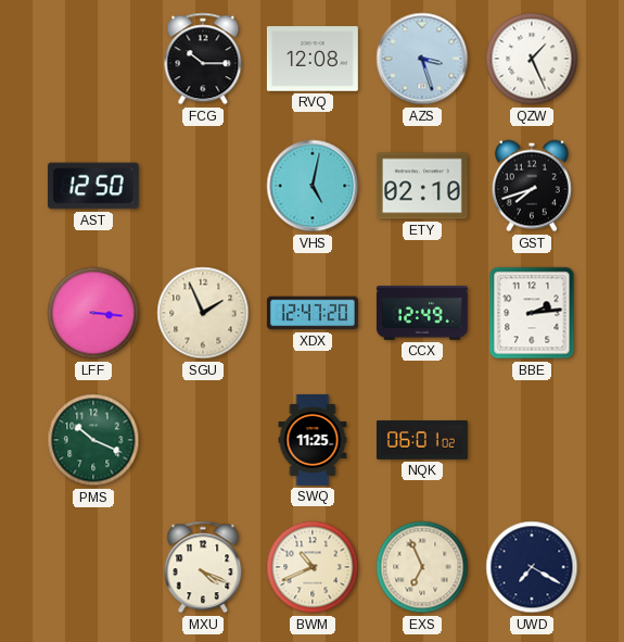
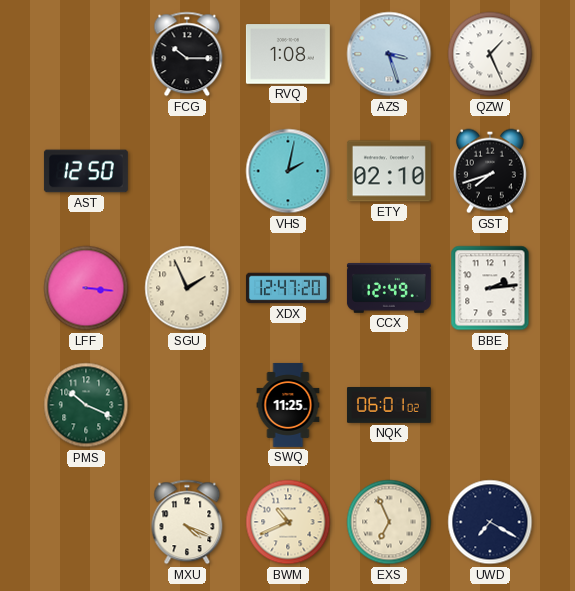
RVQ: 12:08 -> 1:08
VHS: 5:02 -> 2:02
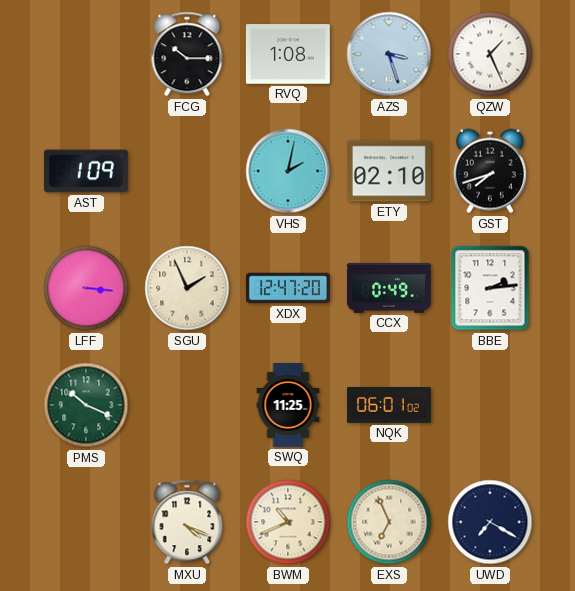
AST: 12:50 -> 1:09
CCX: 12:49 -> 0:49
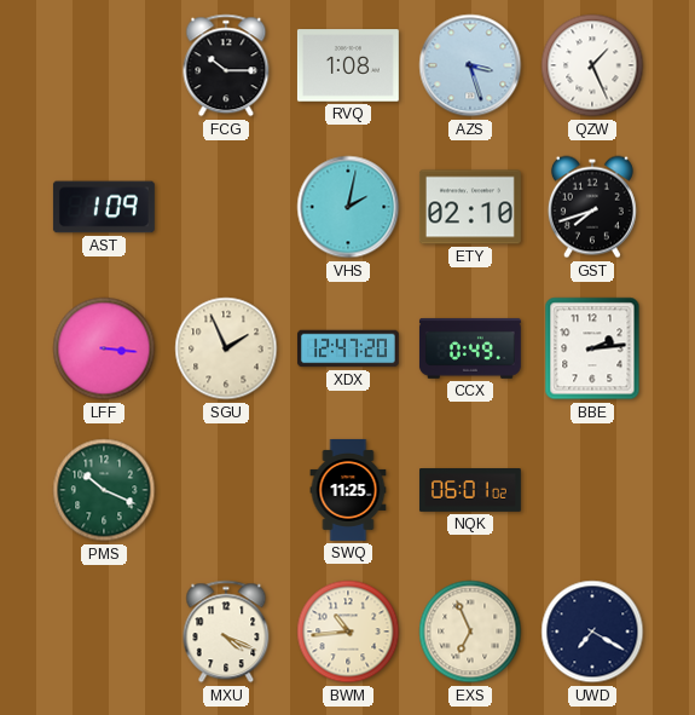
BWM: 10:41 -> 10:44
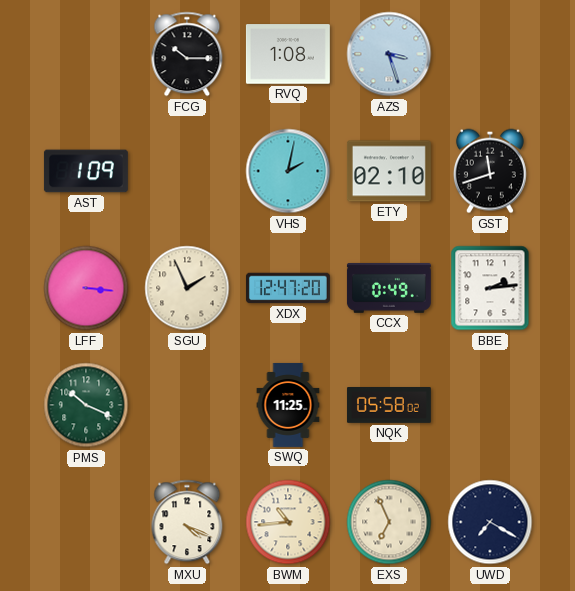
QZW: 1:26 -> none
GST: 7:42 -> 11:42
NQK: 06:01 -> 05:58
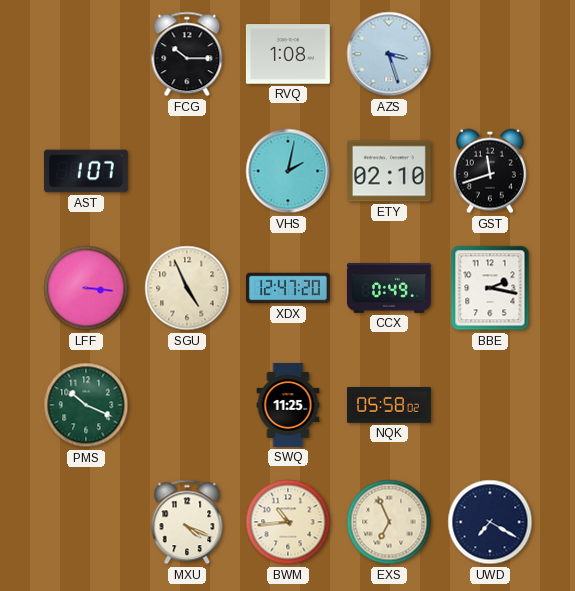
AST: 1:09 -> 1:07
SGU: 1:56 -> 4:56
BBE: 2:14 -> 2:17
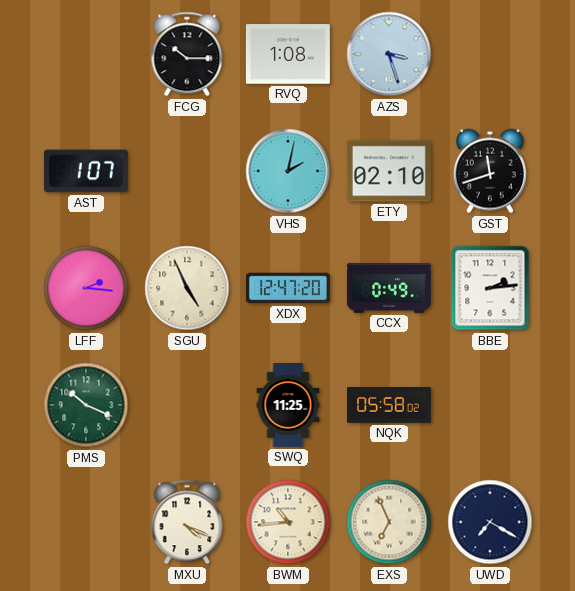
LFF: 3:16 -> 2:16
BBE: 2:17 -> 2:14
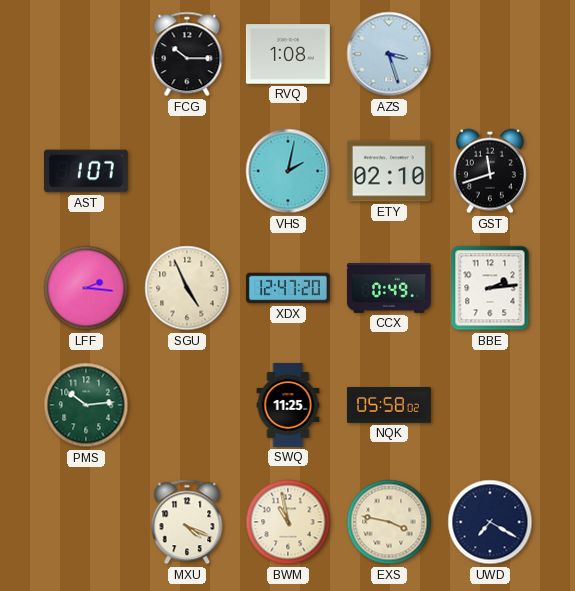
PMS: 10:19 -> 10:14
BWM: 10:44 -> 10:58
EXS: 6:56 -> 3:47
